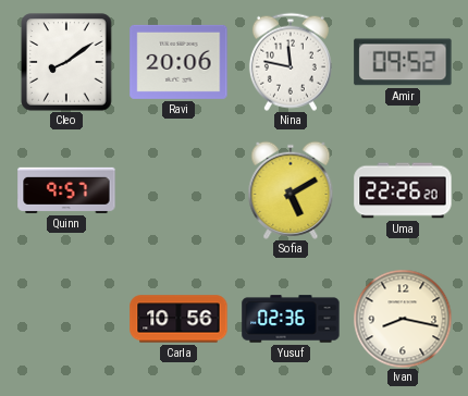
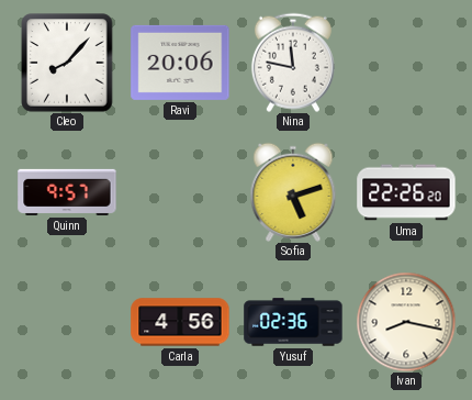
Cleo: 8:09 -> 8:07
Amir: 09:52 -> none
Sofia: 5:10 -> 5:12
Carla: 10:56 -> 4:56
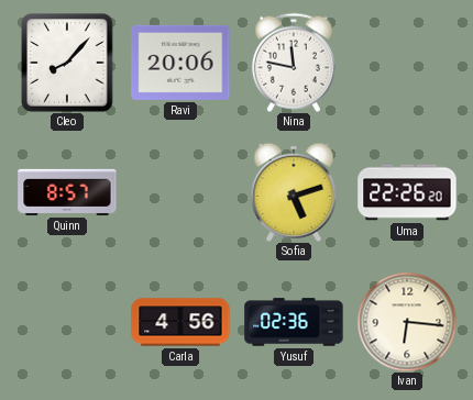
Quinn: 9:57 -> 8:57
Ivan: 8:17 -> 6:16
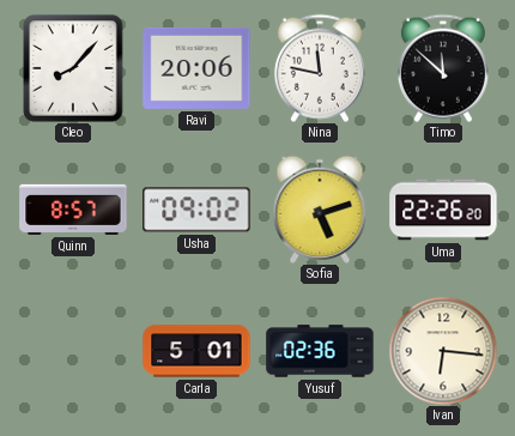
Timo: none -> 11:52
Usha: none -> 09:02
Carla: 4:56 -> 5:01
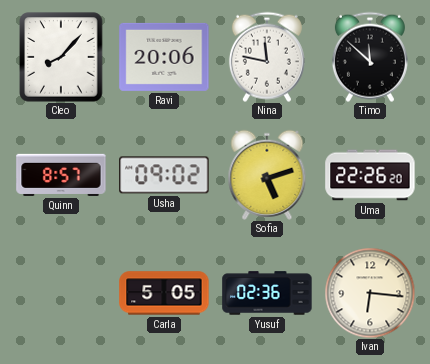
Carla: 5:01 -> 5:05
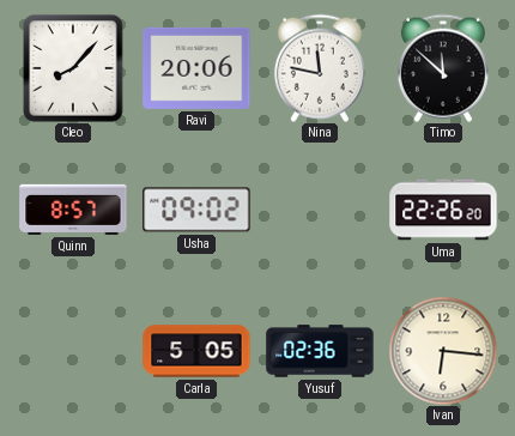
Sofia: 5:12 -> none
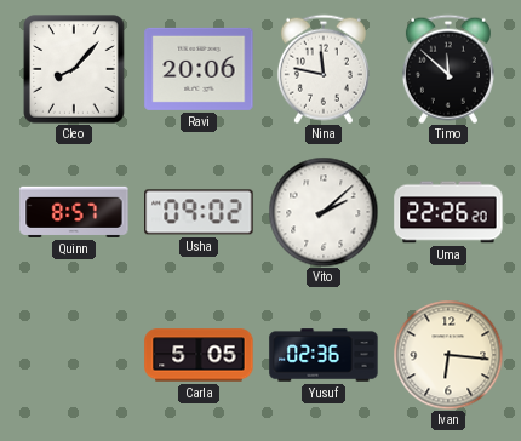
Vito: none -> 2:08
